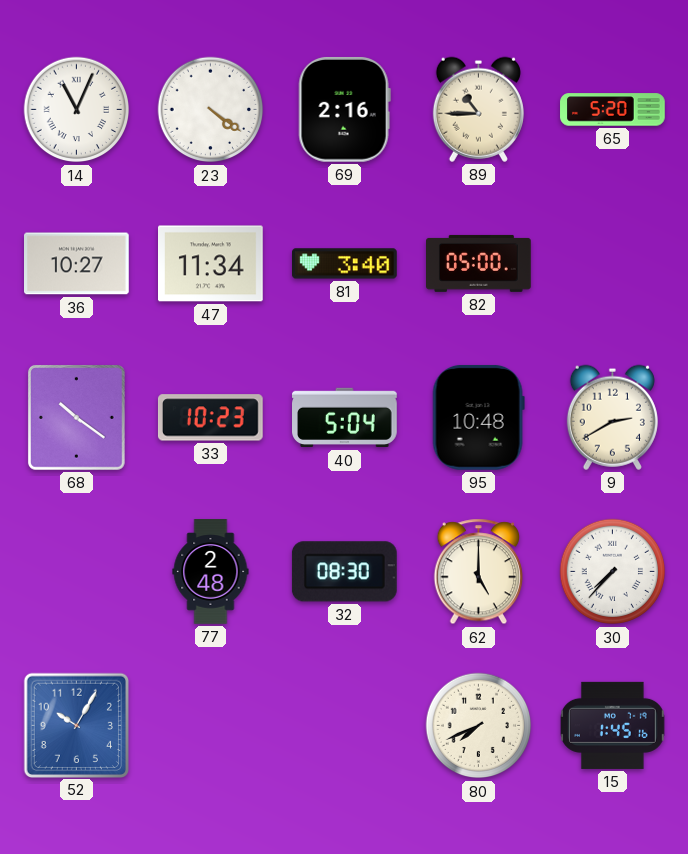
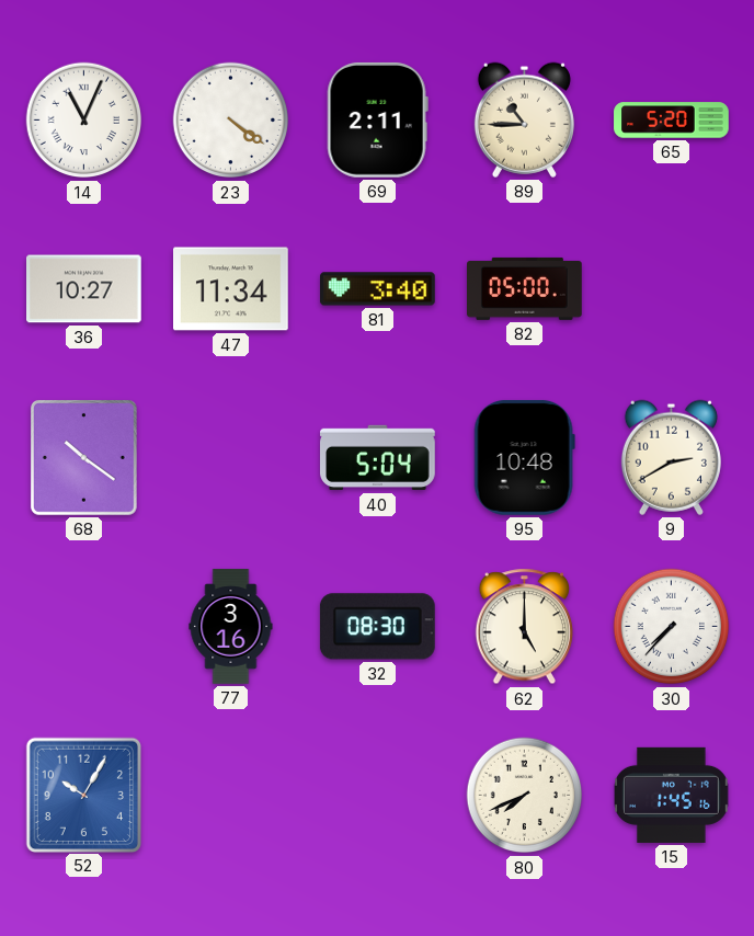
69: 2:16 -> 2:11
33: 10:23 -> none
77: 2:48 -> 3:16
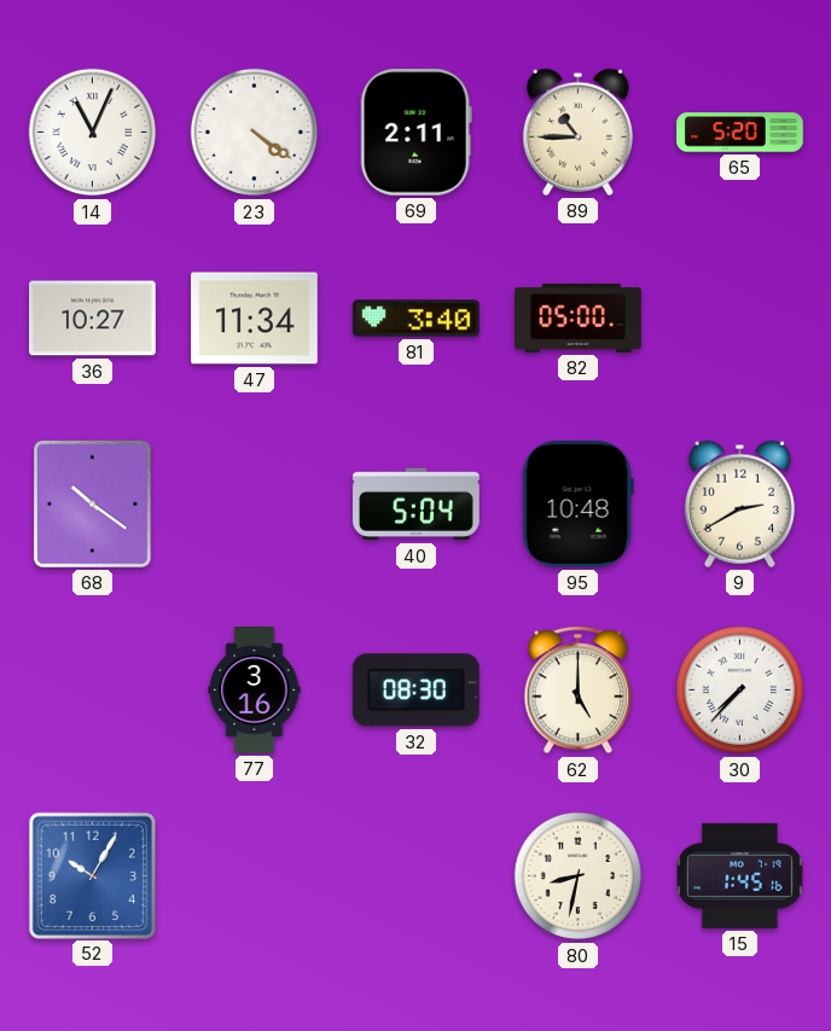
80: 7:41 -> 8:32
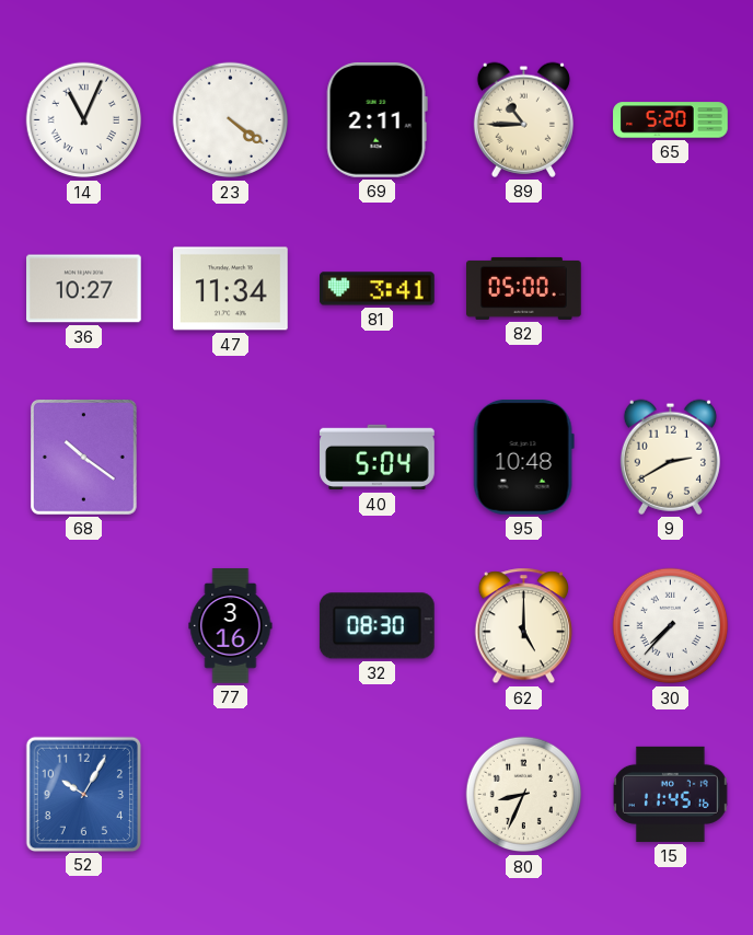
81: 3:40 -> 3:41
80: 8:32 -> 8:34
15: 1:45 -> 11:45
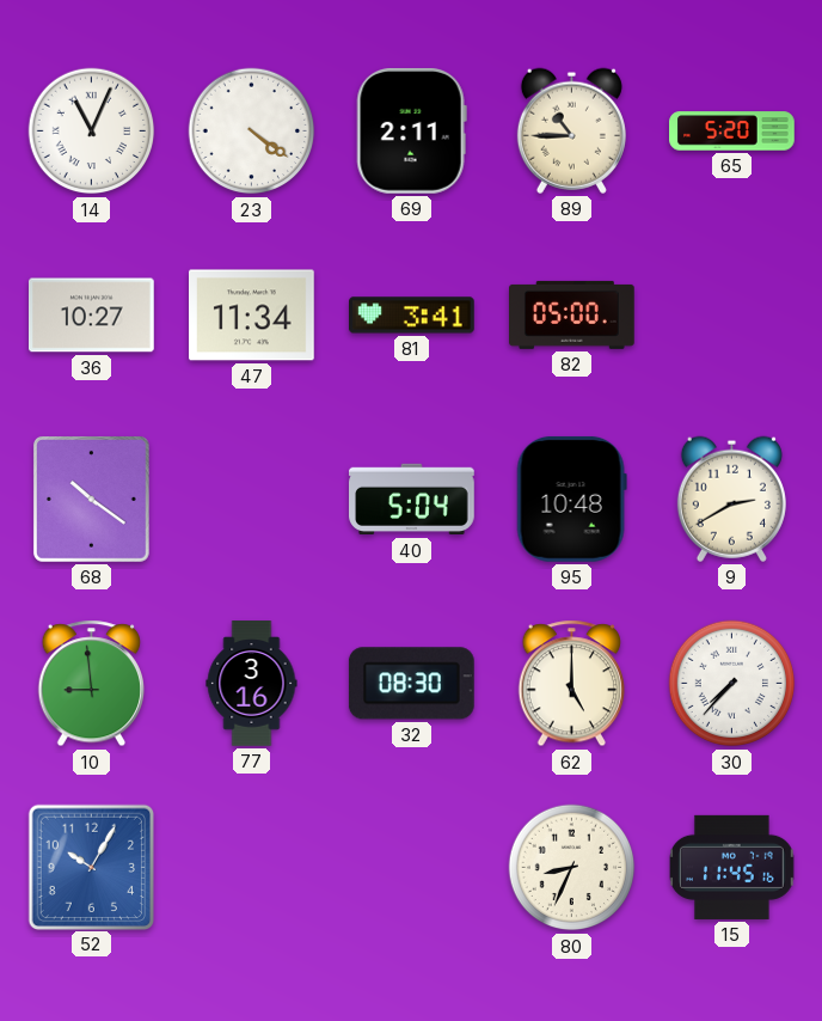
10: none -> 8:59
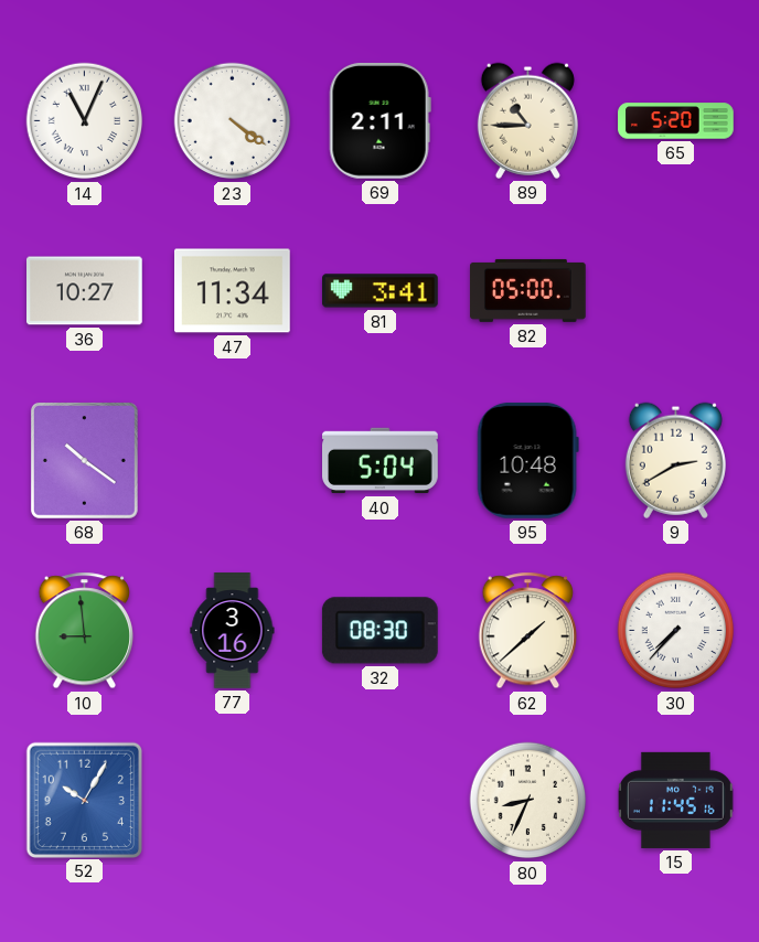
62: 5:00 -> 1:38
